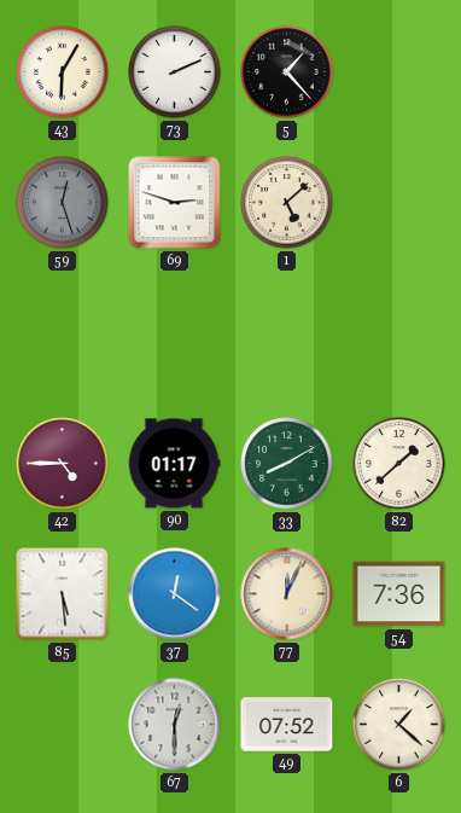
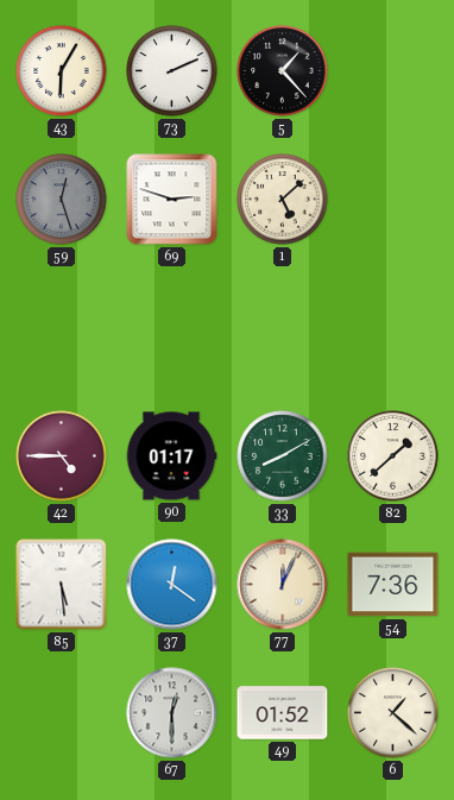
49: 07:52 -> 01:52
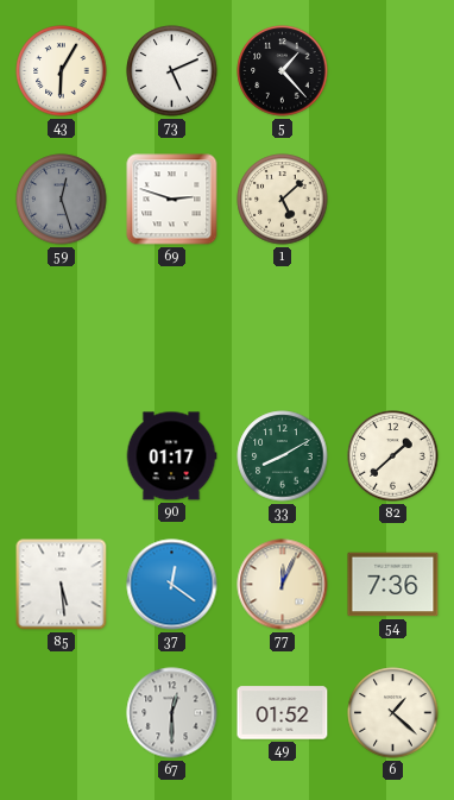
73: 2:11 -> 5:11
42: 4:45 -> none
